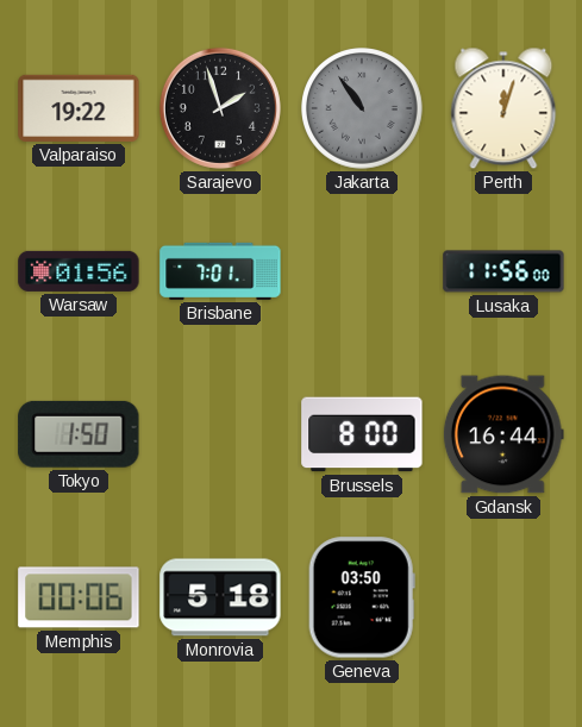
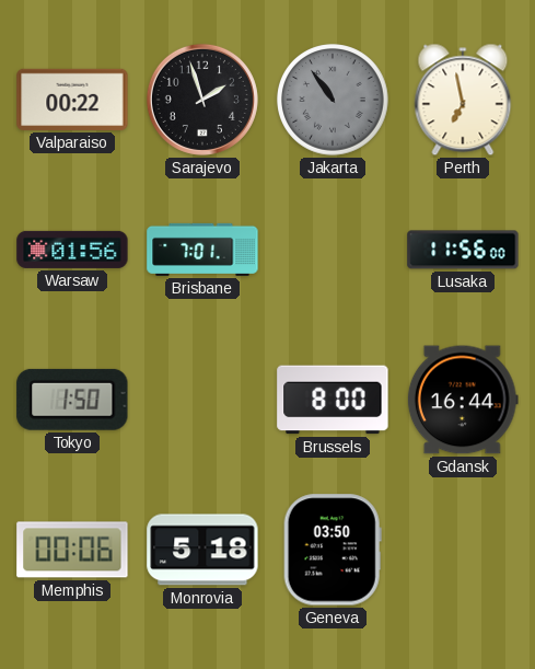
Valparaiso: 19:22 -> 00:22
Perth: 12:03 -> 6:58
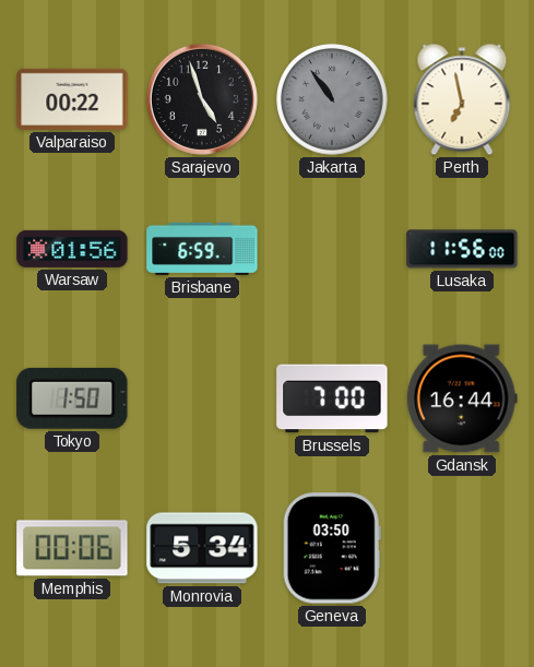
Sarajevo: 1:57 -> 4:57
Brisbane: 7:01 -> 6:59
Brussels: 8:00 -> 7:00
Monrovia: 5:18 -> 5:34
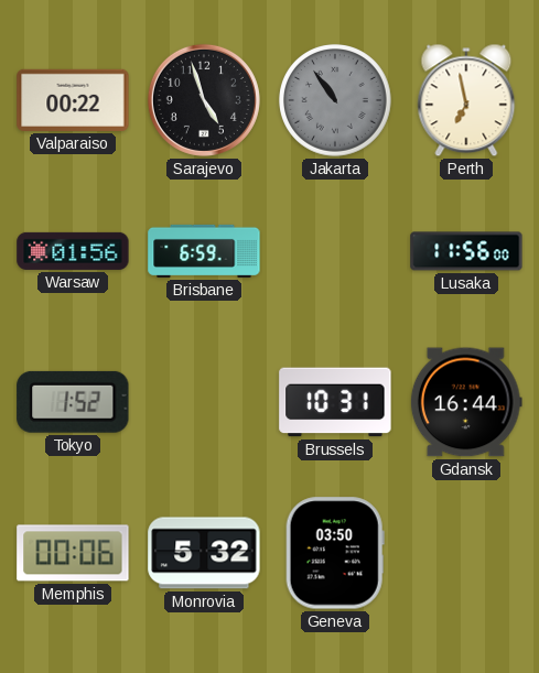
Tokyo: 1:50 -> 1:52
Brussels: 7:00 -> 10:31
Monrovia: 5:34 -> 5:32
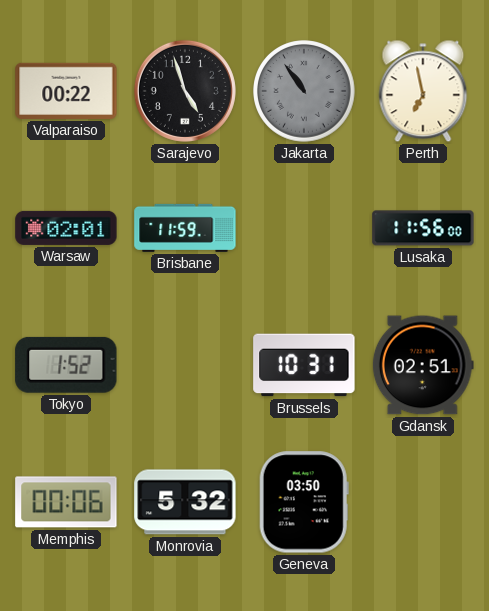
Warsaw: 01:56 -> 02:01
Brisbane: 6:59 -> 11:59
Gdansk: 16:44 -> 02:51
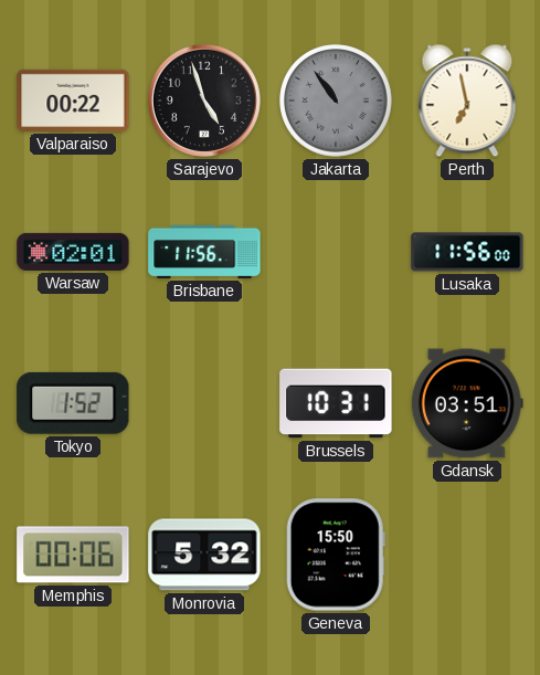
Brisbane: 11:59 -> 11:56
Gdansk: 02:51 -> 03:51
Geneva: 03:50 -> 15:50
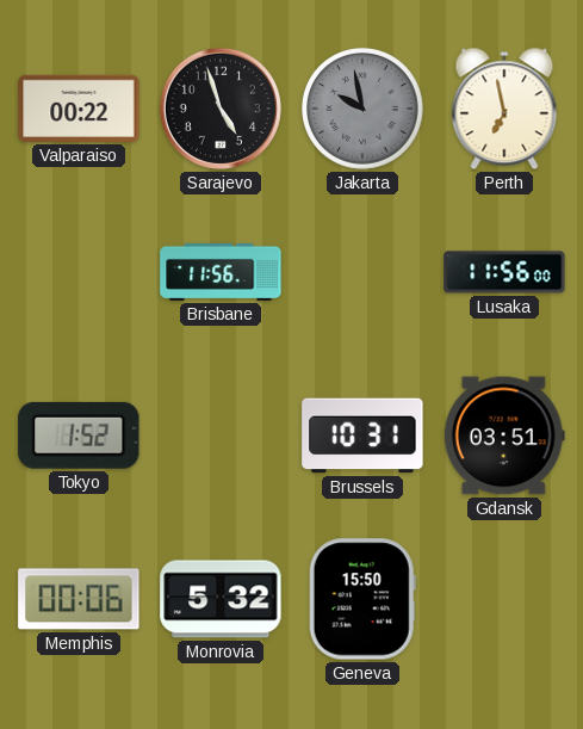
Jakarta: 10:54 -> 9:58
Warsaw: 02:01 -> none
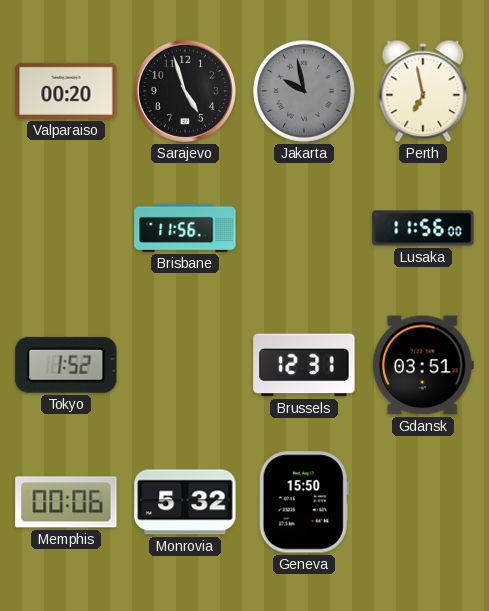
Valparaiso: 00:22 -> 00:20
Brussels: 10:31 -> 12:31
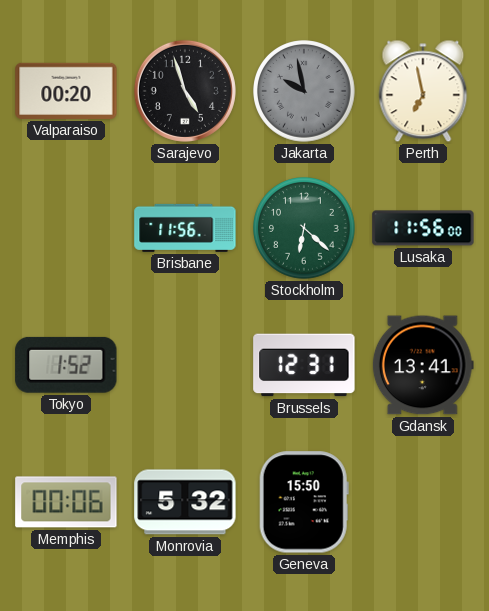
Stockholm: none -> 6:22
Gdansk: 03:51 -> 13:41
